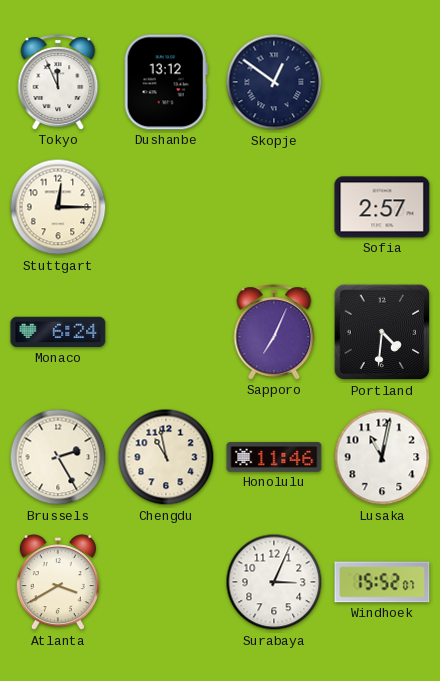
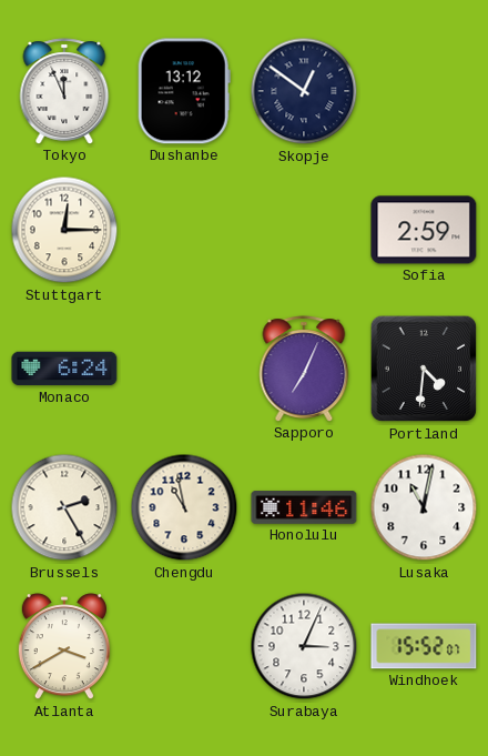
Sofia: 2:57 -> 2:59
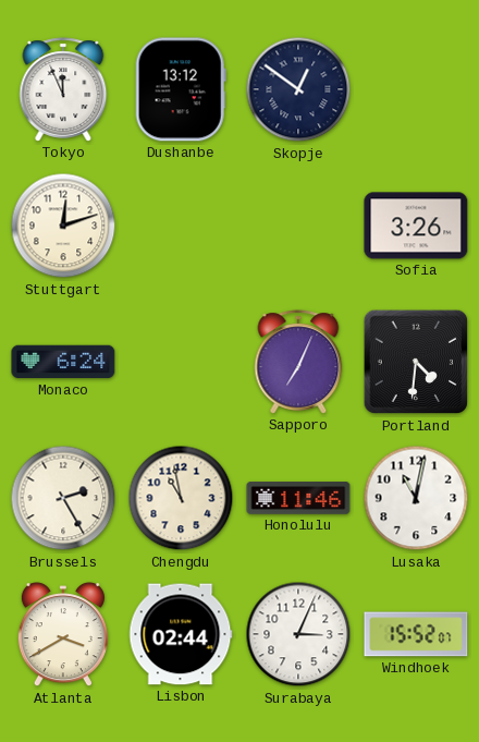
Stuttgart: 12:15 -> 12:12
Sofia: 2:59 -> 3:26
Lisbon: none -> 02:44
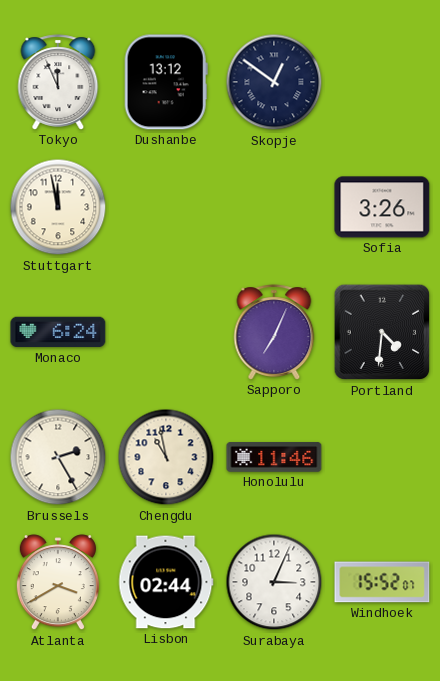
Stuttgart: 12:12 -> 11:58
Lusaka: 11:02 -> none
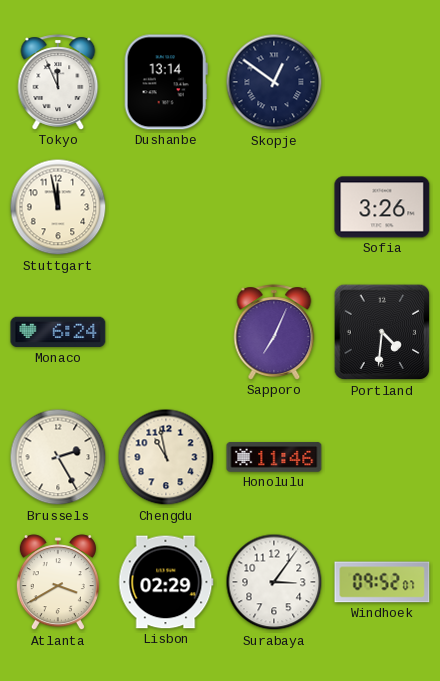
Dushanbe: 13:12 -> 13:14
Lisbon: 02:44 -> 02:29
Surabaya: 3:04 -> 3:06
Windhoek: 15:52 -> 09:52
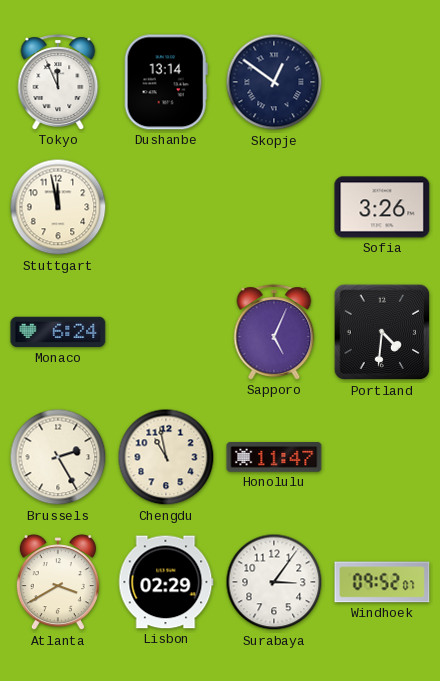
Sapporo: 7:04 -> 5:04
Honolulu: 11:46 -> 11:47
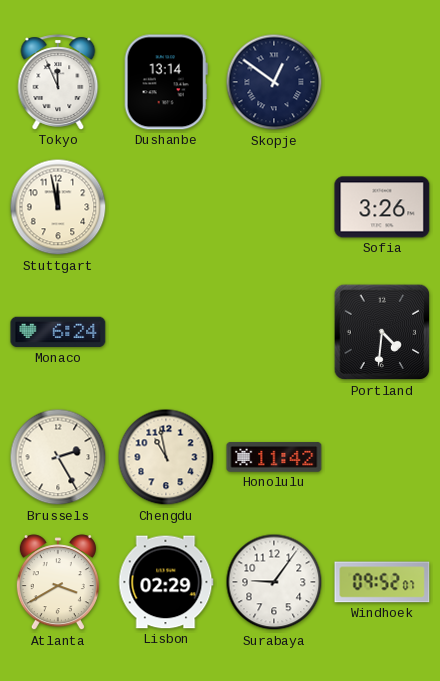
Sapporo: 5:04 -> none
Honolulu: 11:47 -> 11:42
Surabaya: 3:06 -> 9:06
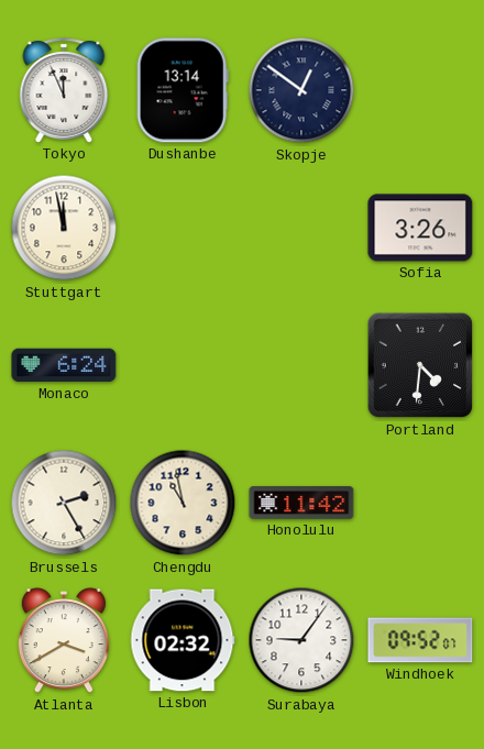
Lisbon: 02:29 -> 02:32
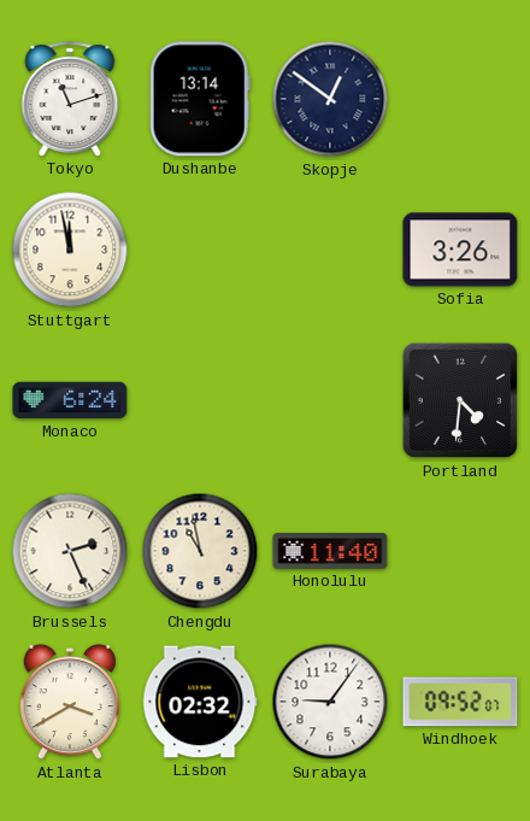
Tokyo: 11:56 -> 11:12
Brussels: 2:25 -> 2:26
Honolulu: 11:42 -> 11:40
